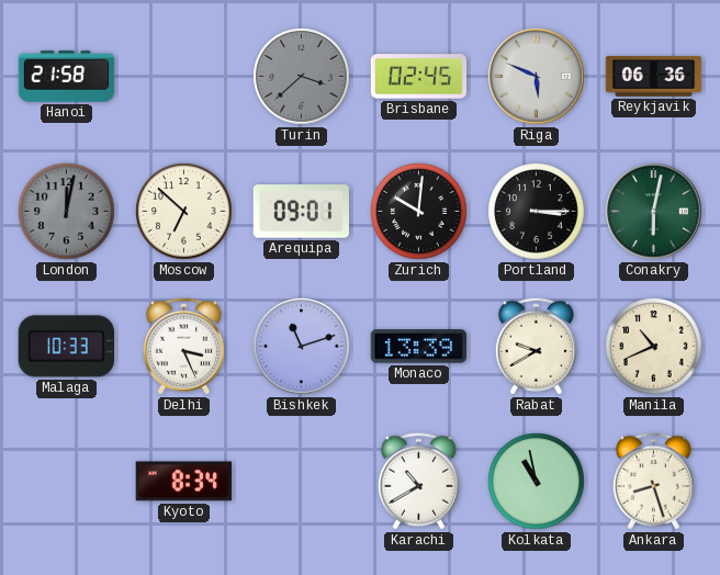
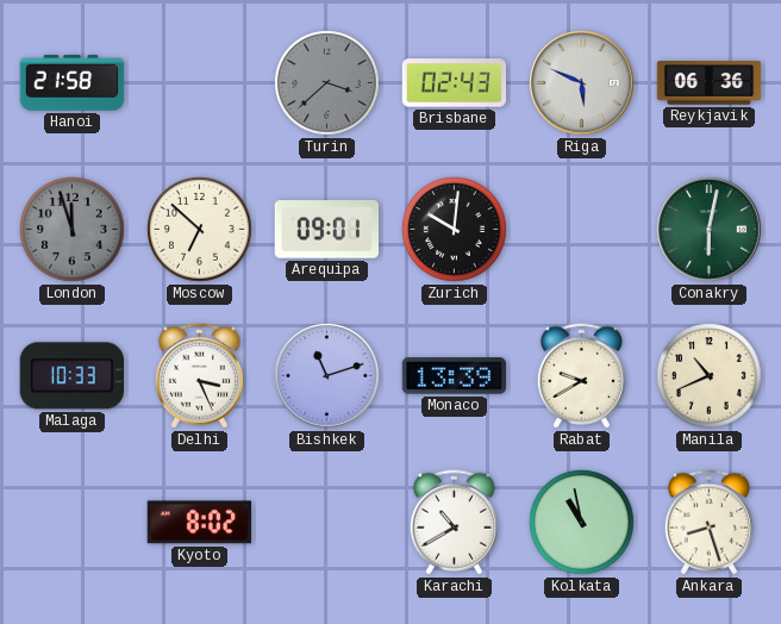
Brisbane: 02:45 -> 02:43
London: 12:02 -> 11:57
Portland: 3:15 -> none
Kyoto: 8:34 -> 8:02
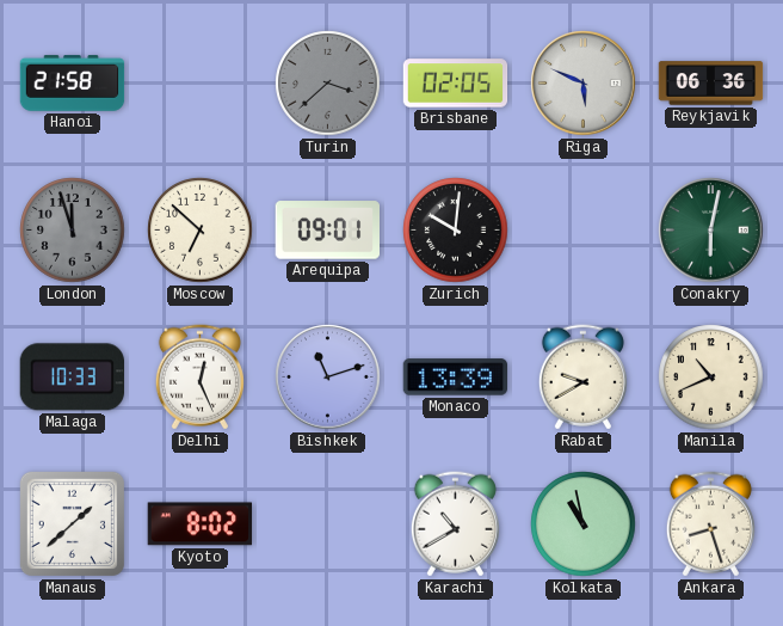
Brisbane: 02:43 -> 02:05
Delhi: 3:26 -> 12:26
Manaus: none -> 1:38
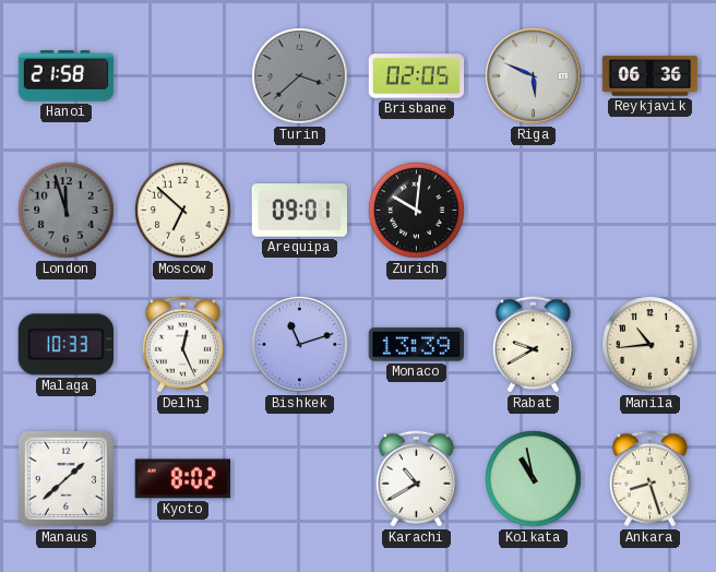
Conakry: 6:02 -> none
Manila: 10:41 -> 10:44
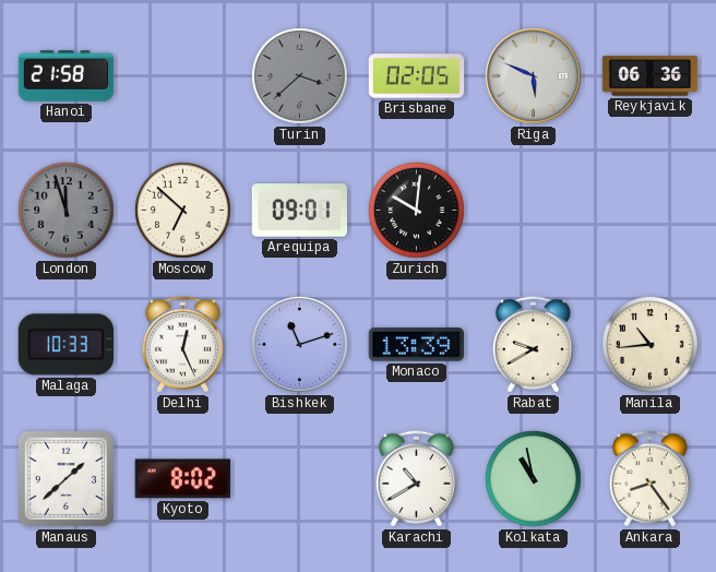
Ankara: 8:27 -> 8:24
